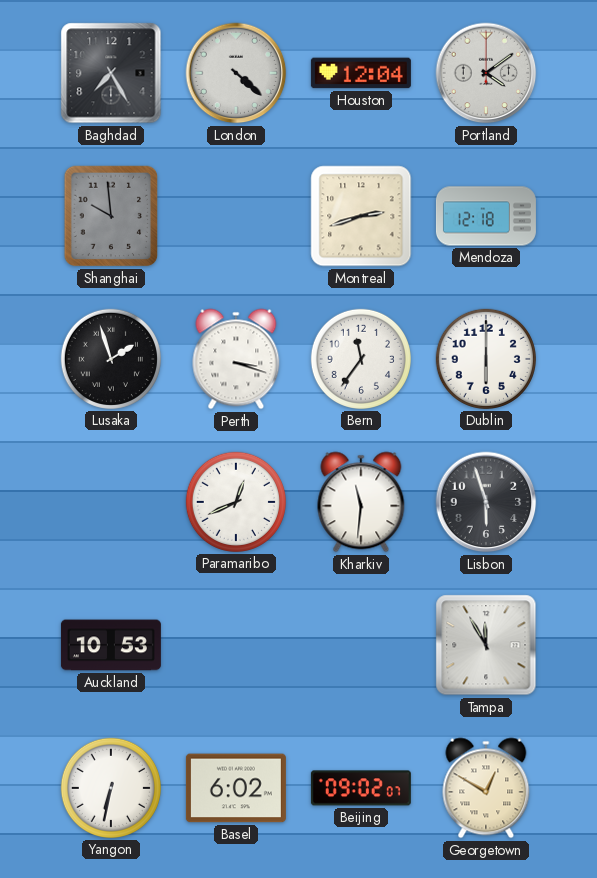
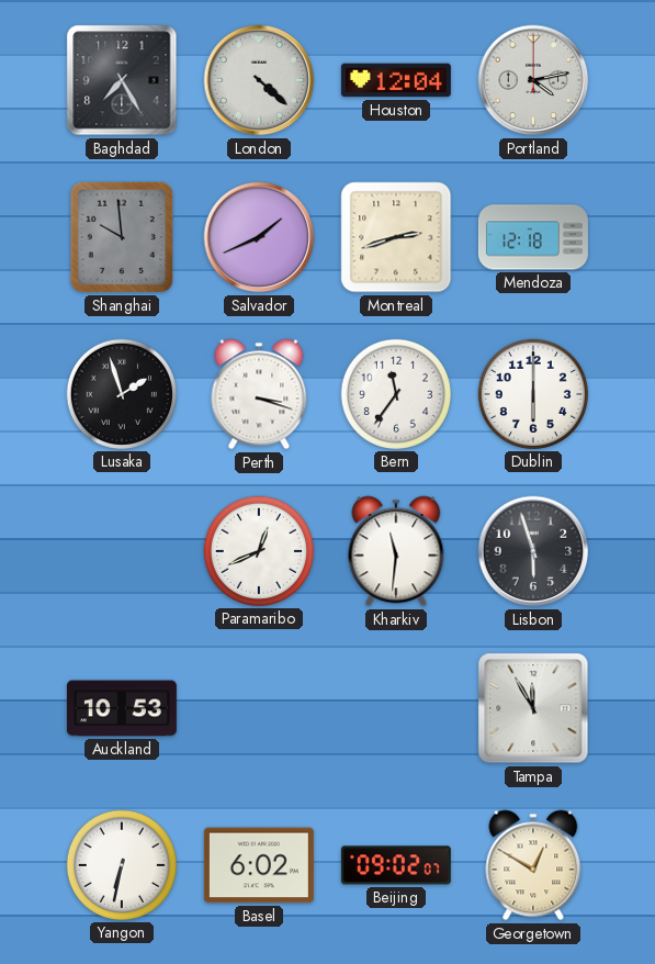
Portland: 4:09 -> 4:13
Salvador: none -> 1:41
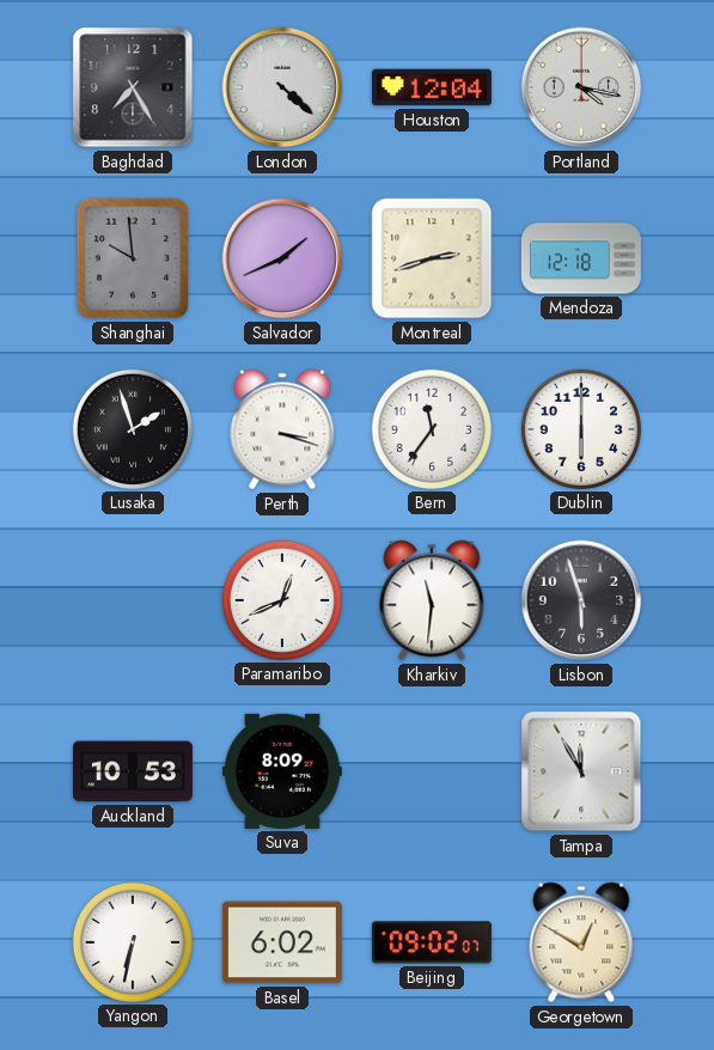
Portland: 4:13 -> 4:17
Suva: none -> 8:09
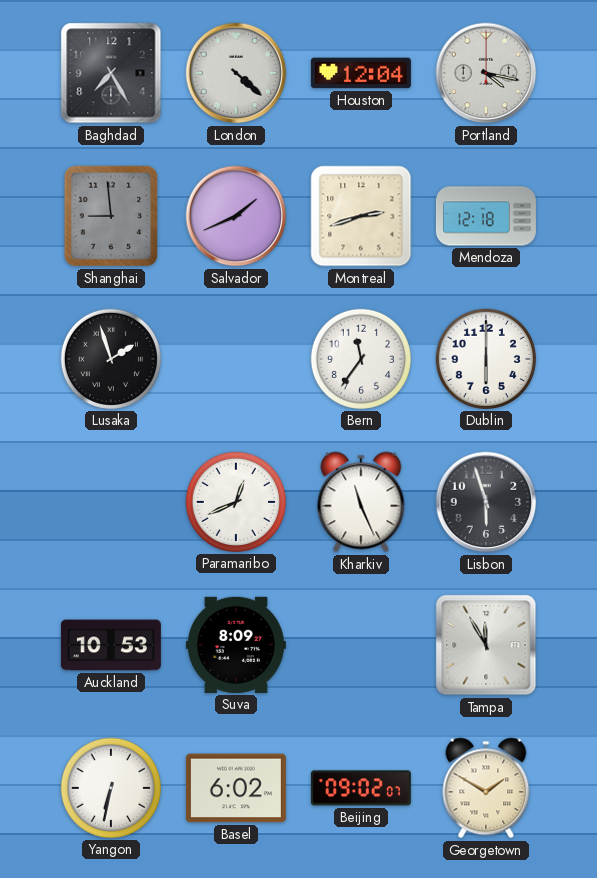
Shanghai: 9:59 -> 8:59
Perth: 3:18 -> none
Kharkiv: 11:31 -> 11:26
Georgetown: 12:50 -> 1:50
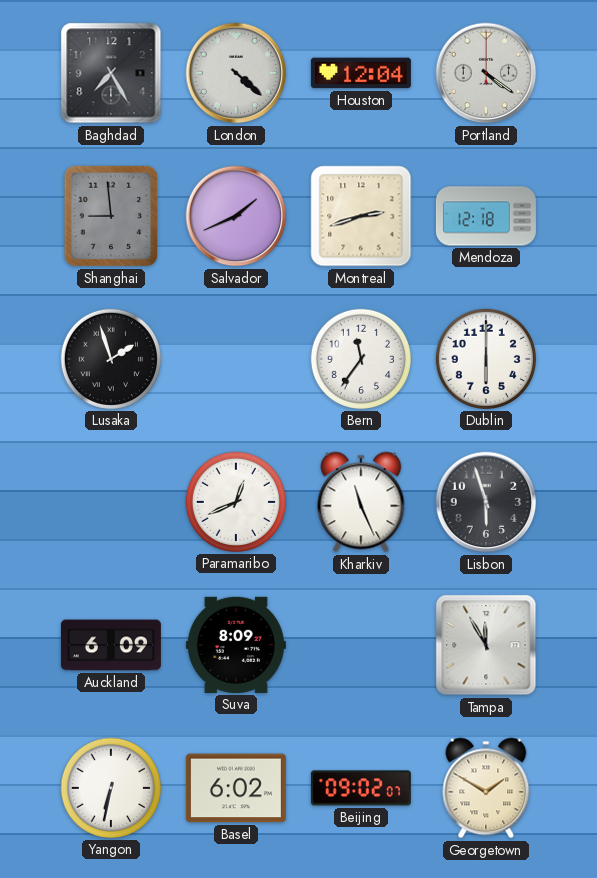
Portland: 4:17 -> 4:21
Auckland: 10:53 -> 6:09
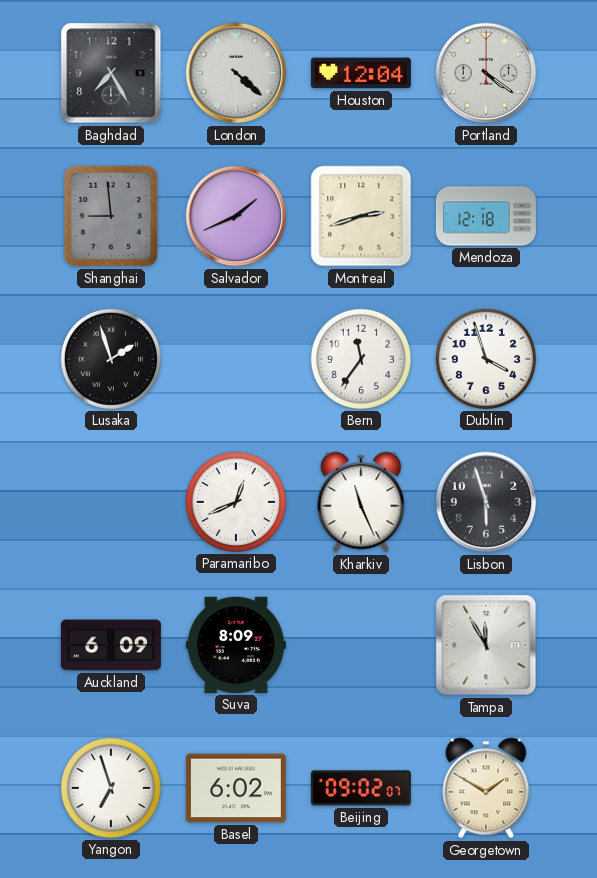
Dublin: 6:00 -> 3:57
Yangon: 6:32 -> 6:57
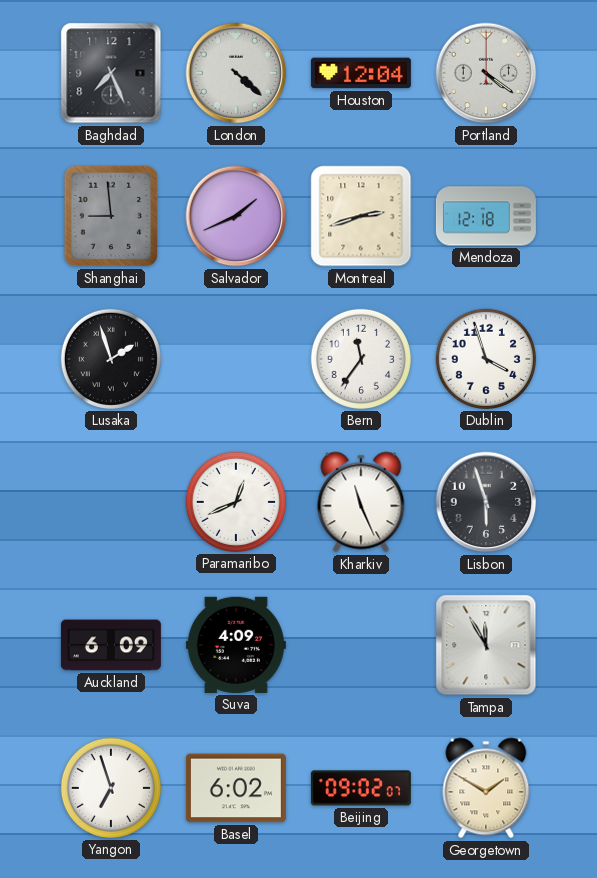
Baghdad: 7:25 -> 7:26
Suva: 8:09 -> 4:09
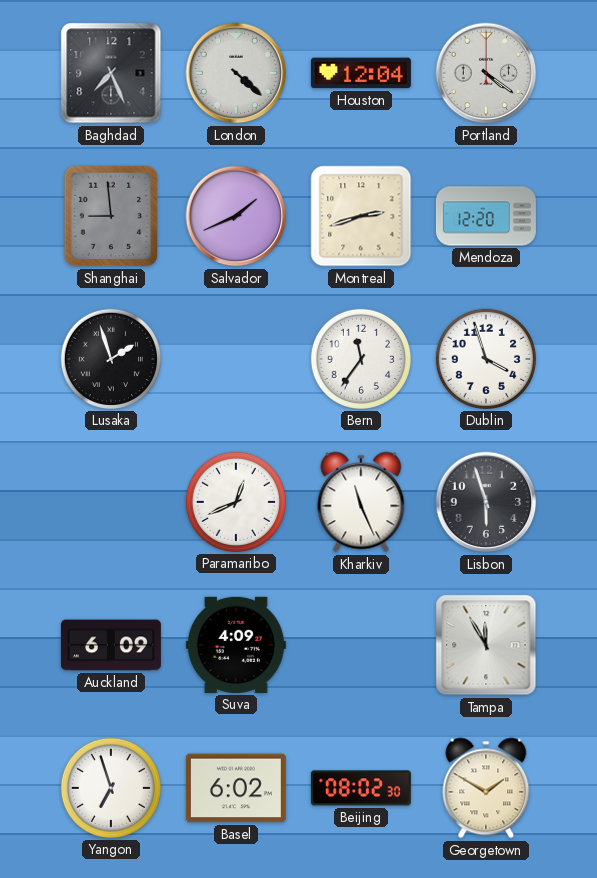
Mendoza: 12:18 -> 12:20
Beijing: 09:02 -> 08:02
